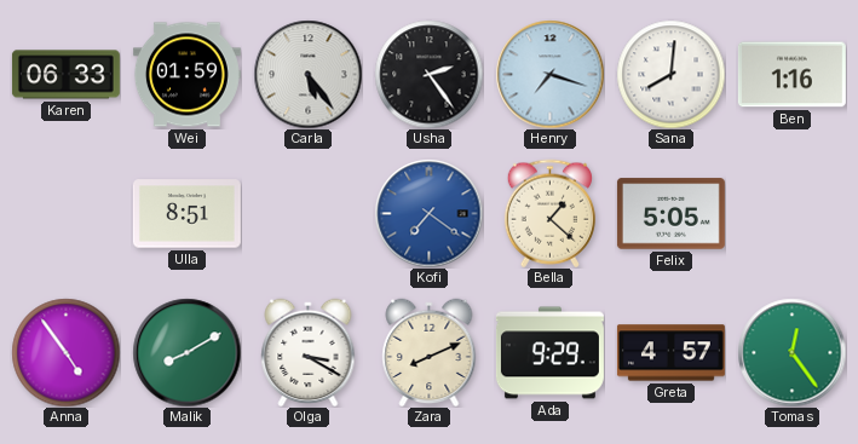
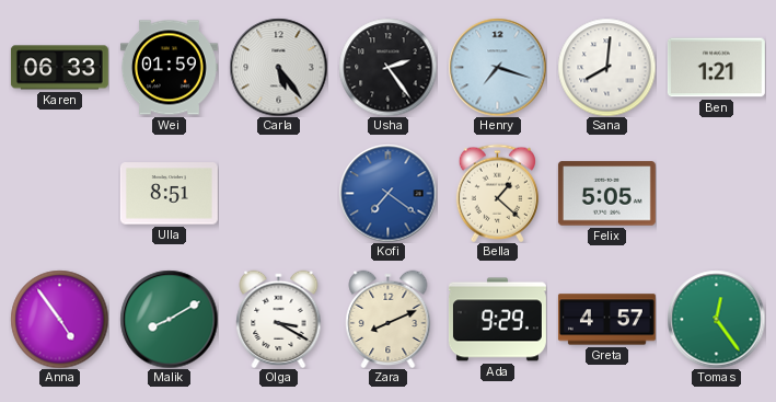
Ben: 1:16 -> 1:21
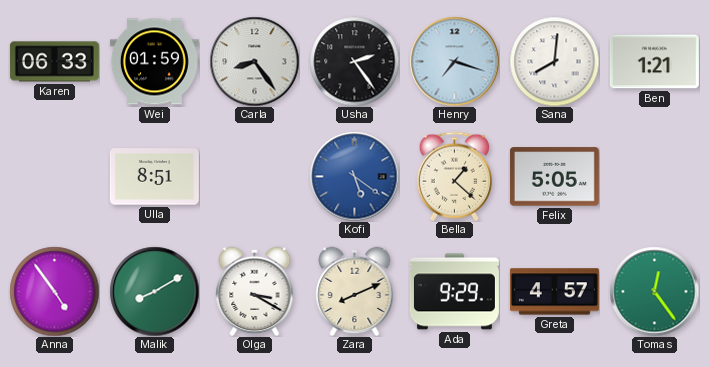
Carla: 5:24 -> 8:24
Kofi: 7:21 -> 5:21
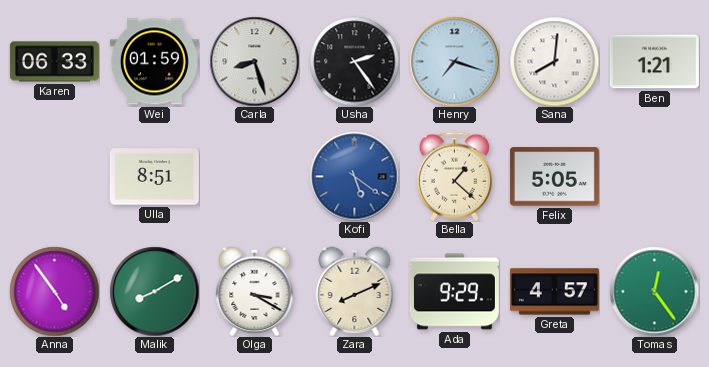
Carla: 8:24 -> 8:27
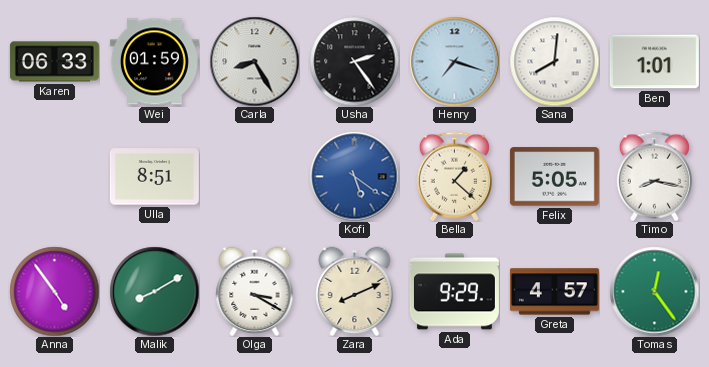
Carla: 8:27 -> 8:25
Ben: 1:21 -> 1:01
Timo: none -> 8:17
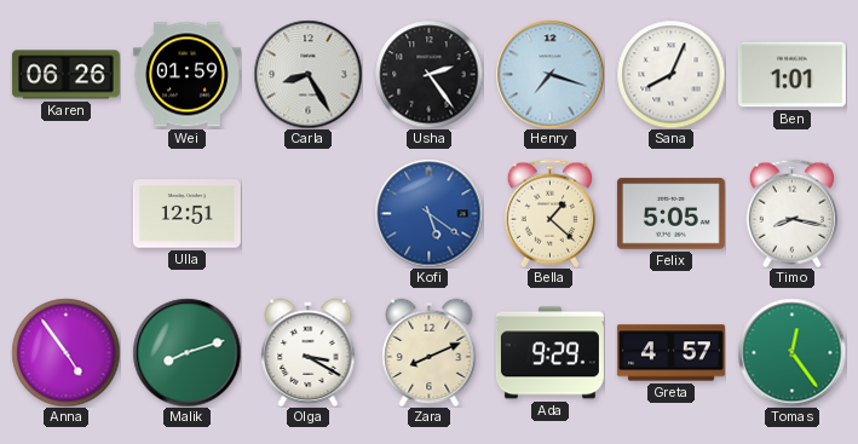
Karen: 06:33 -> 06:26
Sana: 8:01 -> 8:04
Ulla: 8:51 -> 12:51
Malik: 8:10 -> 8:12
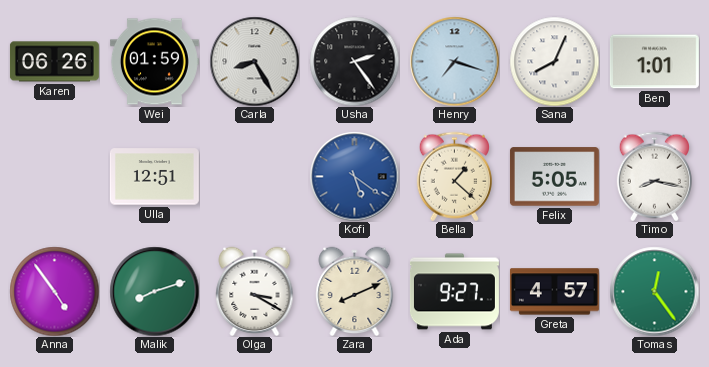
Ada: 9:29 -> 9:27
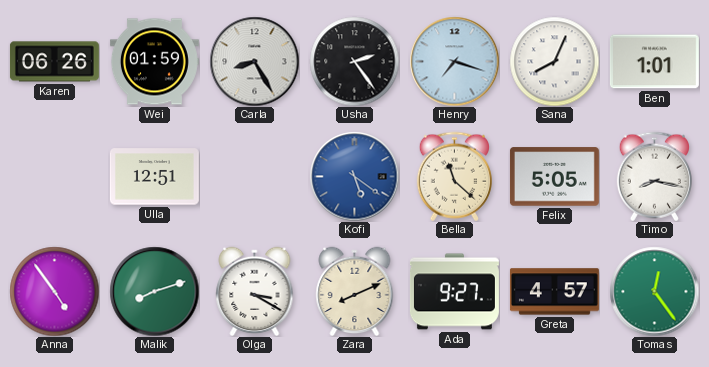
Bella: 1:22 -> 11:22
